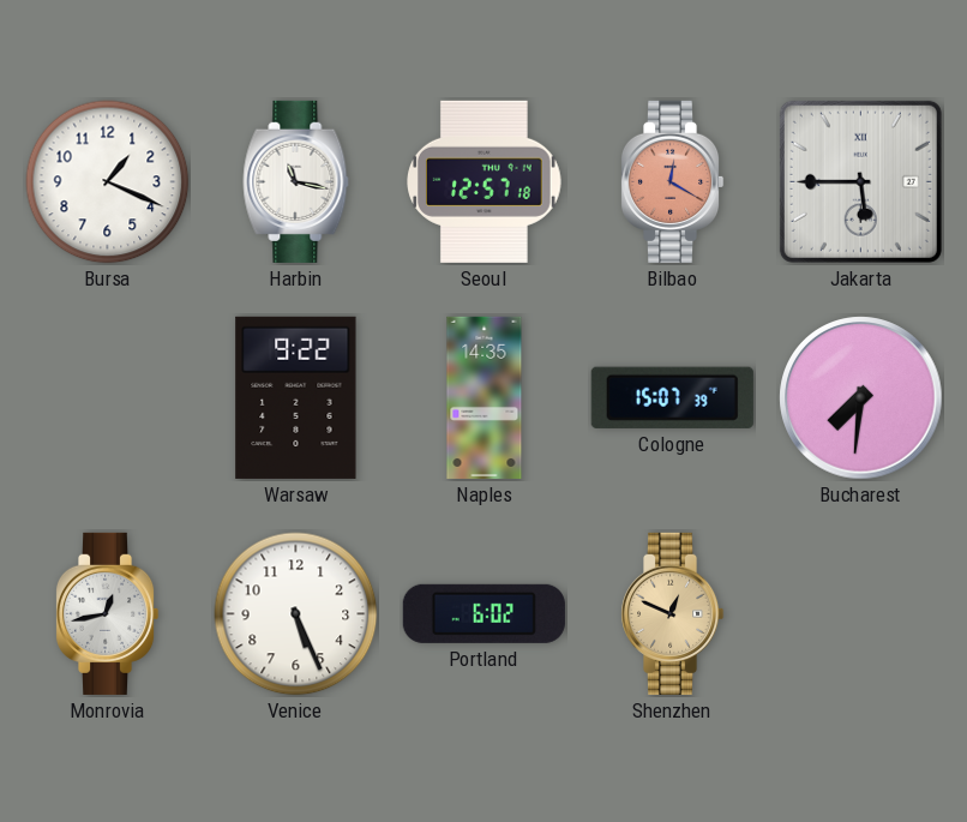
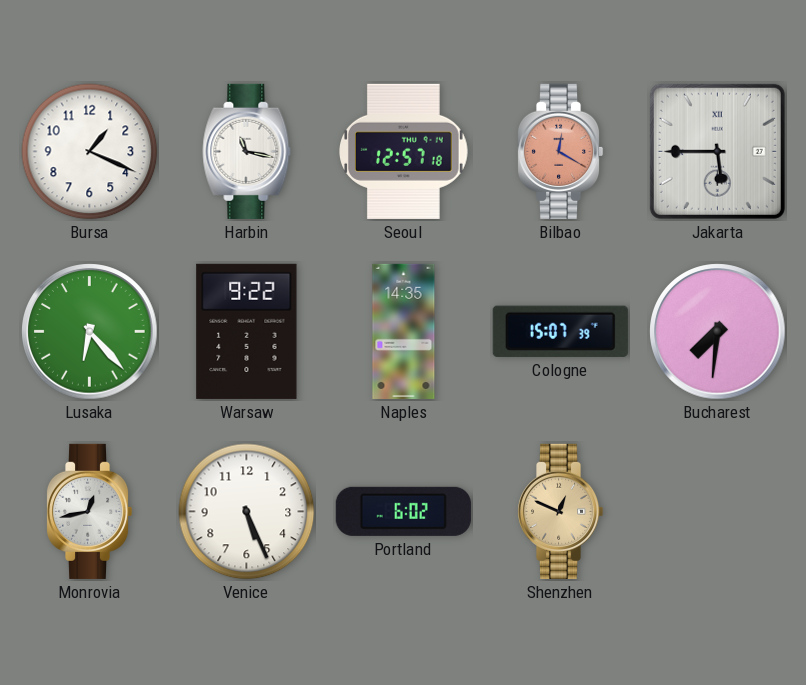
Lusaka: none -> 6:23
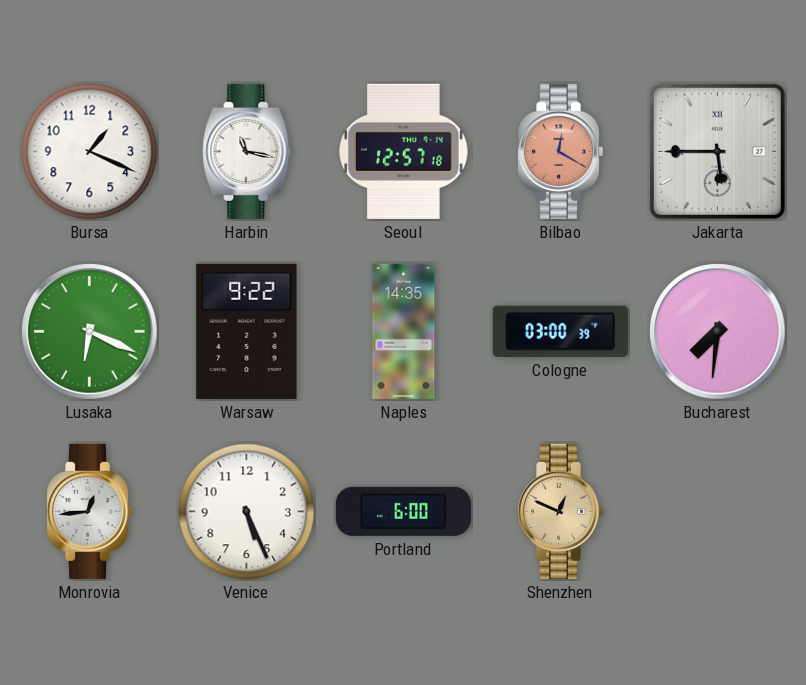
Lusaka: 6:23 -> 6:19
Cologne: 15:07 -> 03:00
Monrovia: 12:43 -> 12:44
Portland: 6:02 -> 6:00
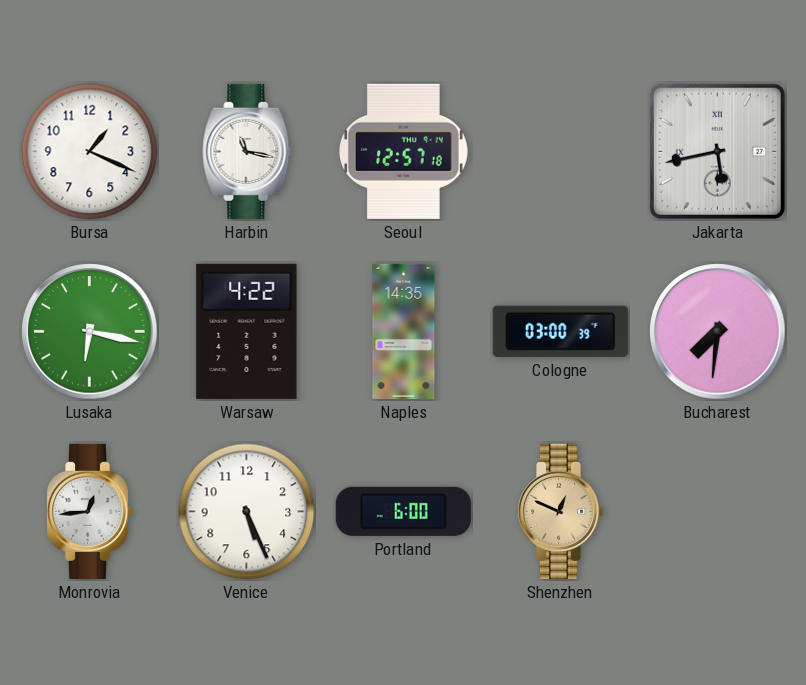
Bilbao: 12:20 -> none
Jakarta: 5:45 -> 5:43
Lusaka: 6:19 -> 6:17
Warsaw: 9:22 -> 4:22
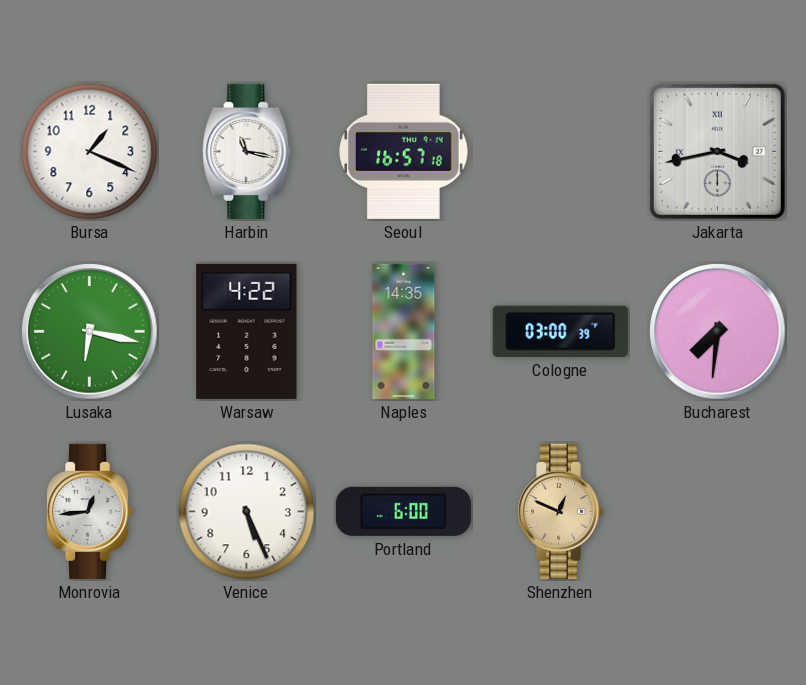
Seoul: 12:57 -> 16:57
Jakarta: 5:43 -> 3:43
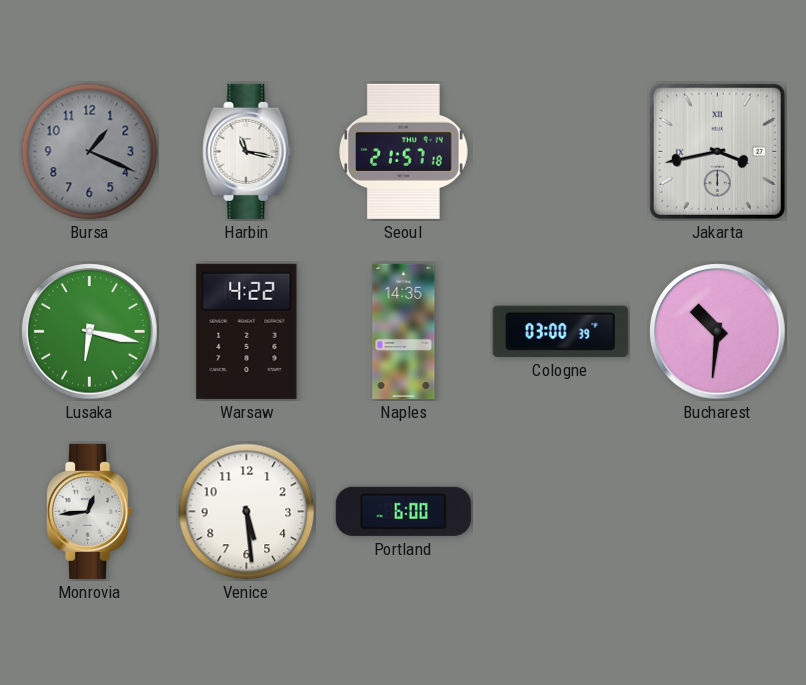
Bursa dial: white -> grey
Seoul: 16:57 -> 21:57
Bucharest: 7:31 -> 10:31
Venice: 5:26 -> 5:29
Shenzhen: 12:49 -> none
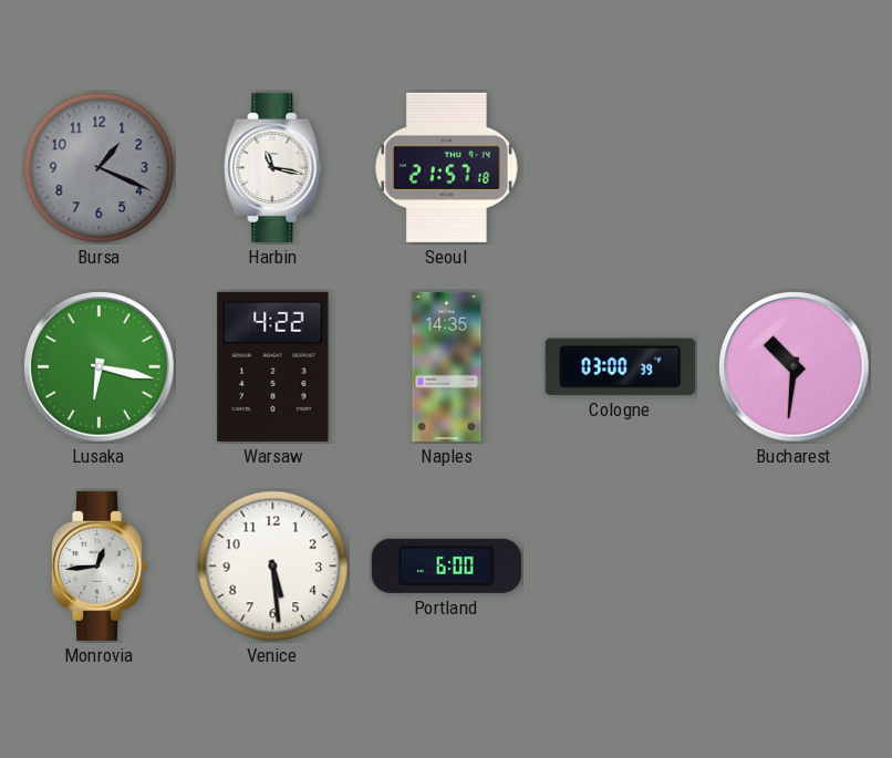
Jakarta: 3:43 -> none
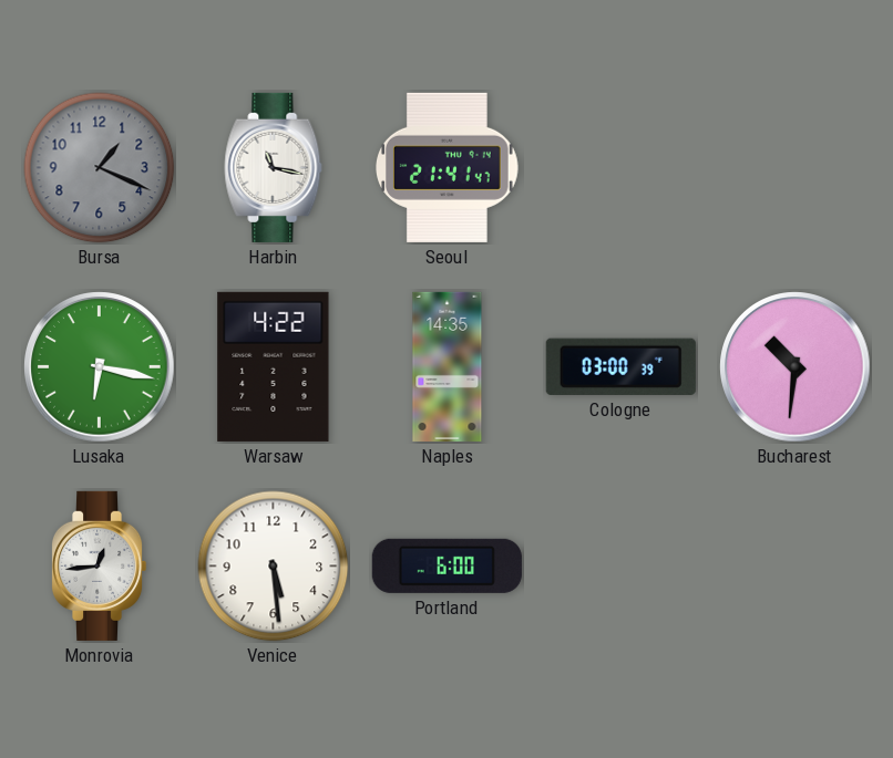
Seoul: 21:57 -> 21:41
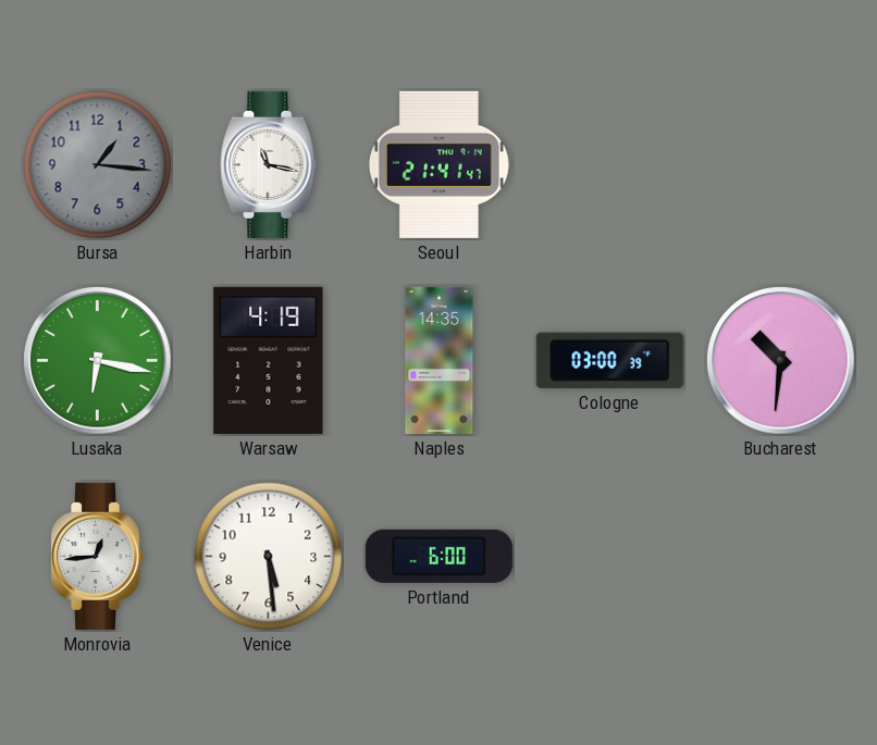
Bursa: 1:19 -> 1:16
Warsaw: 4:22 -> 4:19
